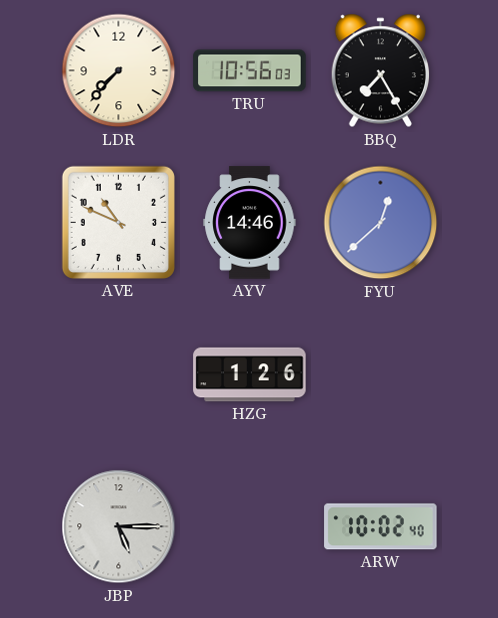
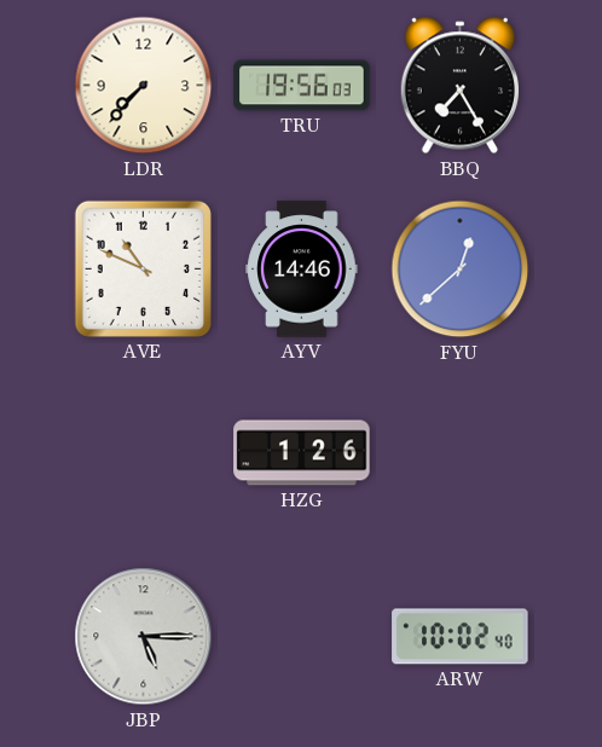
TRU: 10:56 -> 19:56
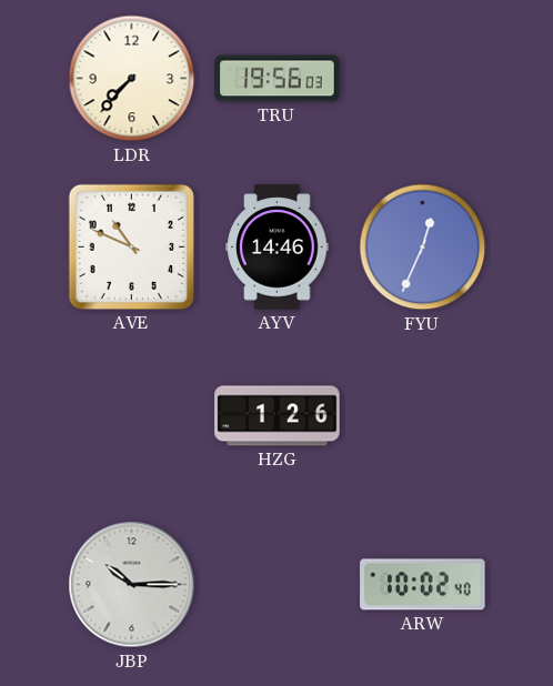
BBQ: 7:25 -> none
FYU: 12:38 -> 12:34
JBP: 5:15 -> 10:15
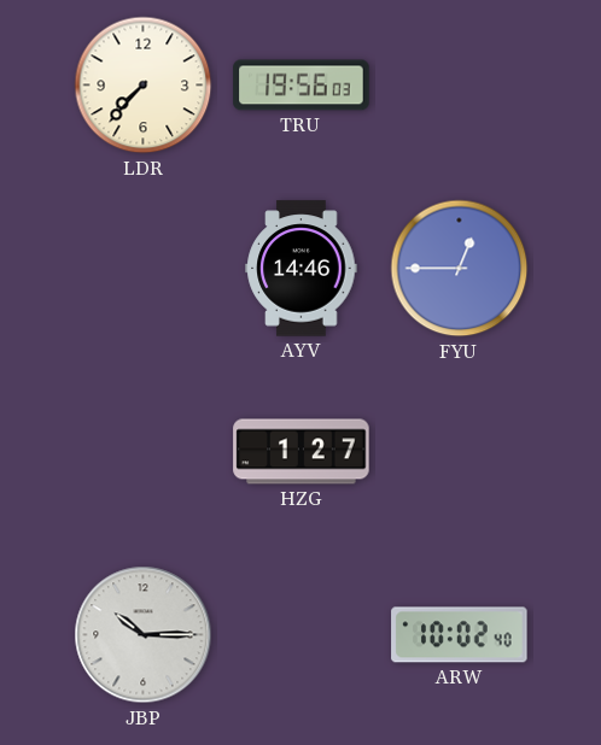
AVE: 10:49 -> none
FYU: 12:34 -> 12:45
HZG: 1:26 -> 1:27
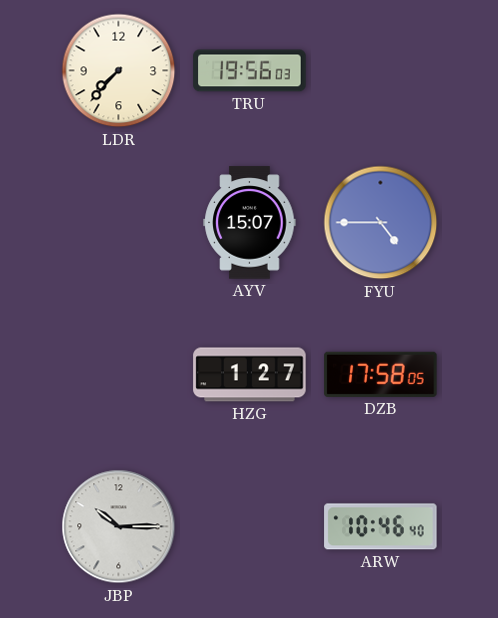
AYV: 14:46 -> 15:07
FYU: 12:45 -> 4:45
DZB: none -> 17:58
ARW: 10:02 -> 10:46
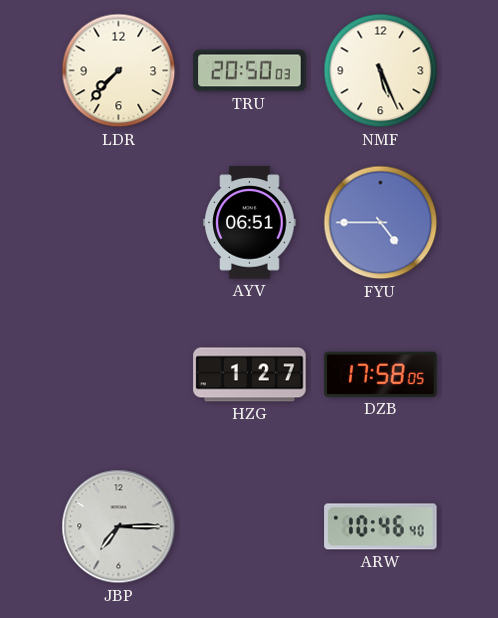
TRU: 19:56 -> 20:50
NMF: none -> 5:26
AYV: 15:07 -> 06:51
JBP: 10:15 -> 7:15
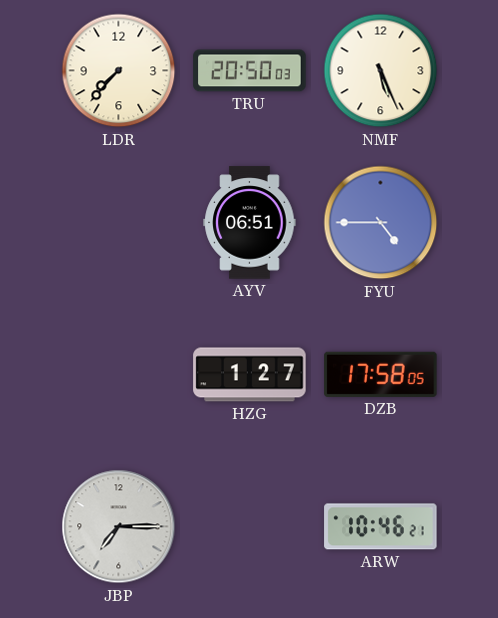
ARW: 10:46:40 -> 10:46:21
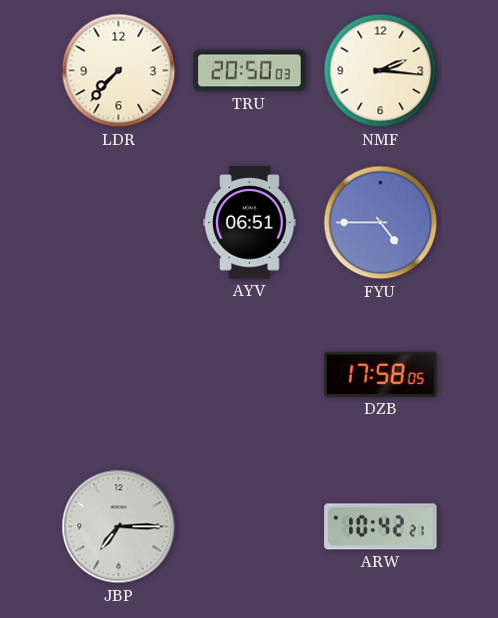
NMF: 5:26 -> 2:16
HZG: 1:27 -> none
ARW: 10:46 -> 10:42
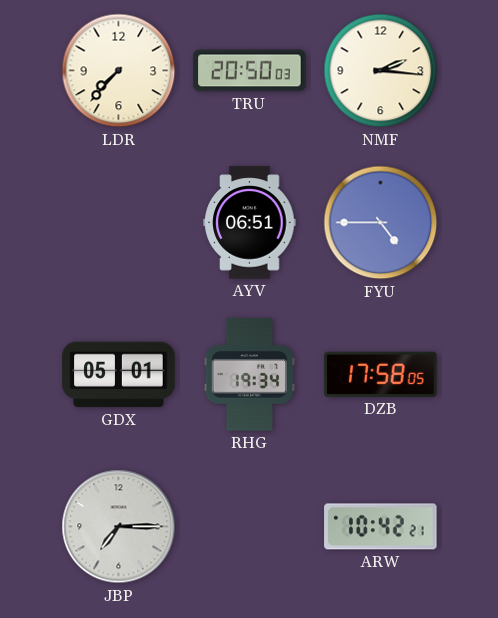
GDX: none -> 05:01
RHG: none -> 19:34
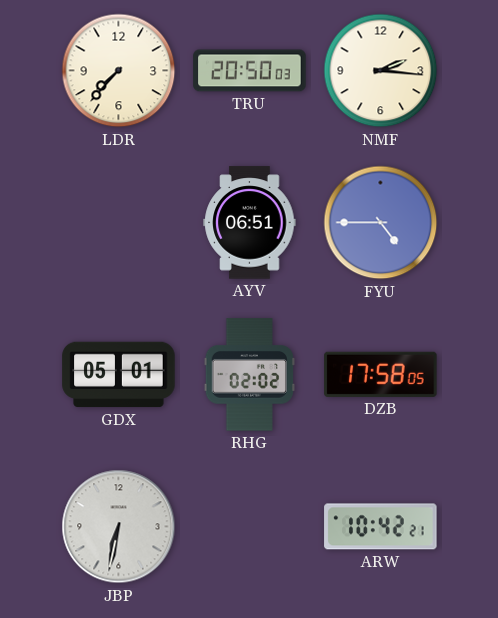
RHG: 19:34 -> 02:02
JBP: 7:15 -> 6:32
